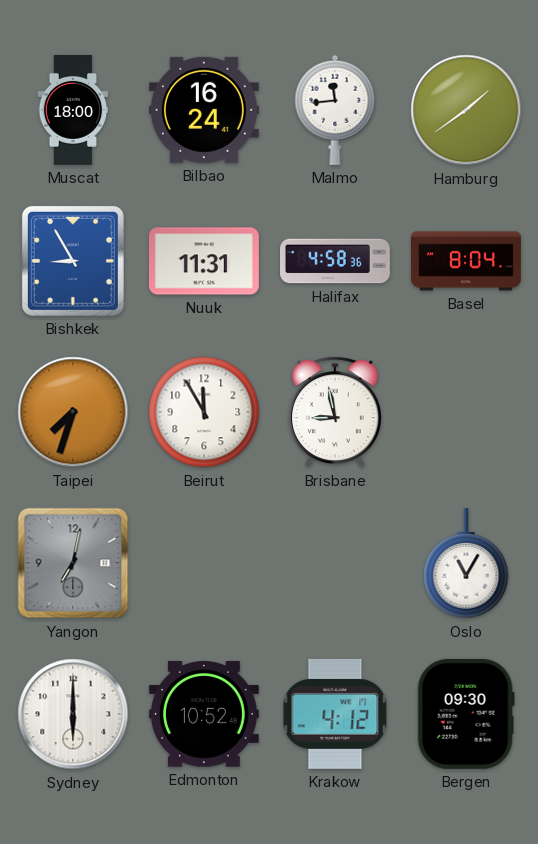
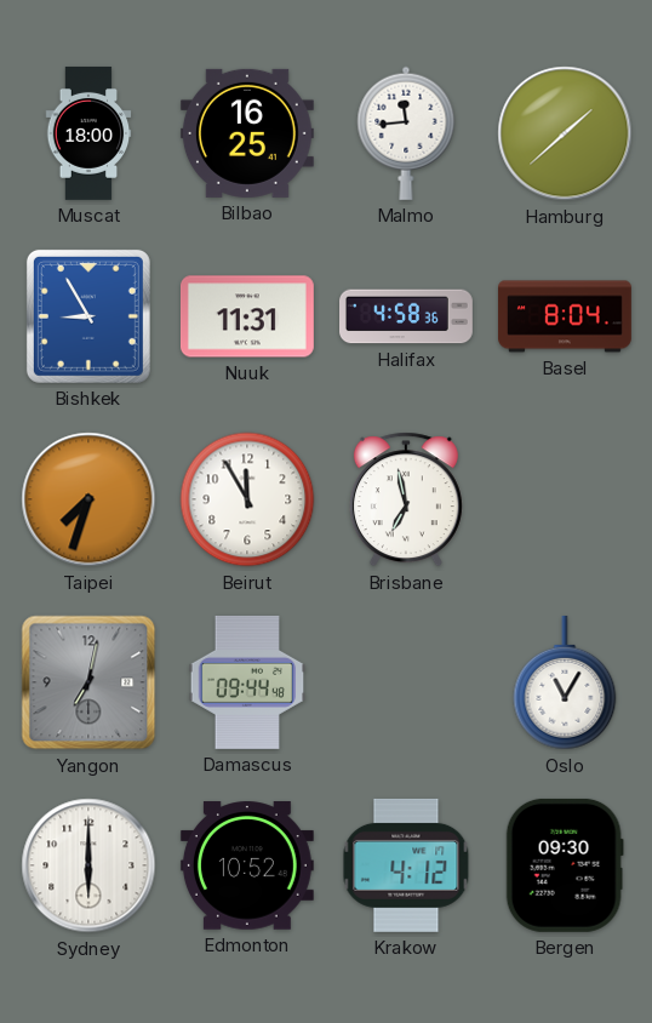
Bilbao: 16:24 -> 16:25
Hamburg: 1:39 -> 1:38
Brisbane: 8:58 -> 6:58
Damascus: none -> 09:44
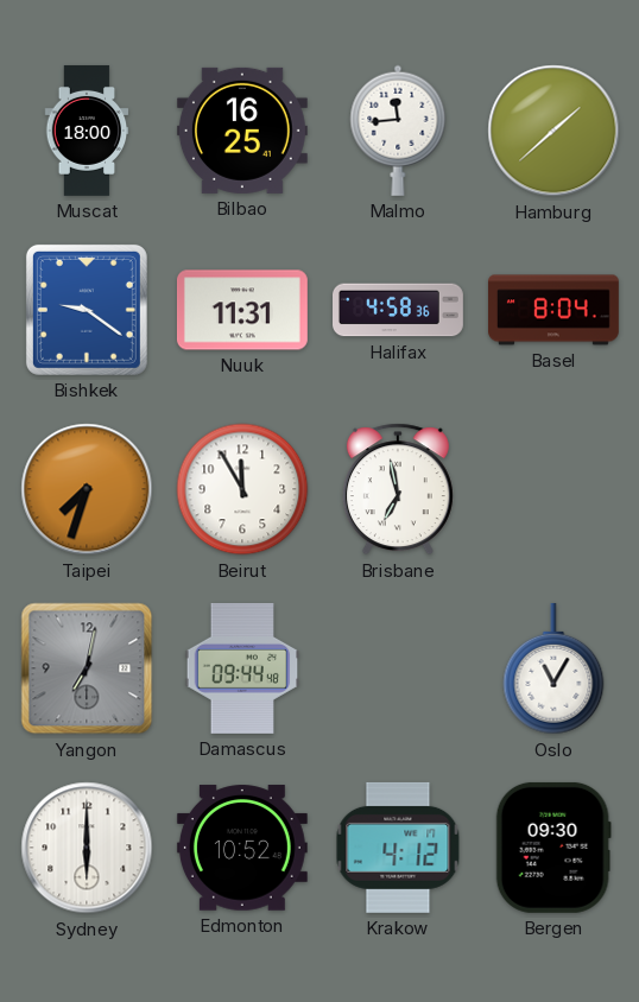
Bishkek: 8:55 -> 9:21
